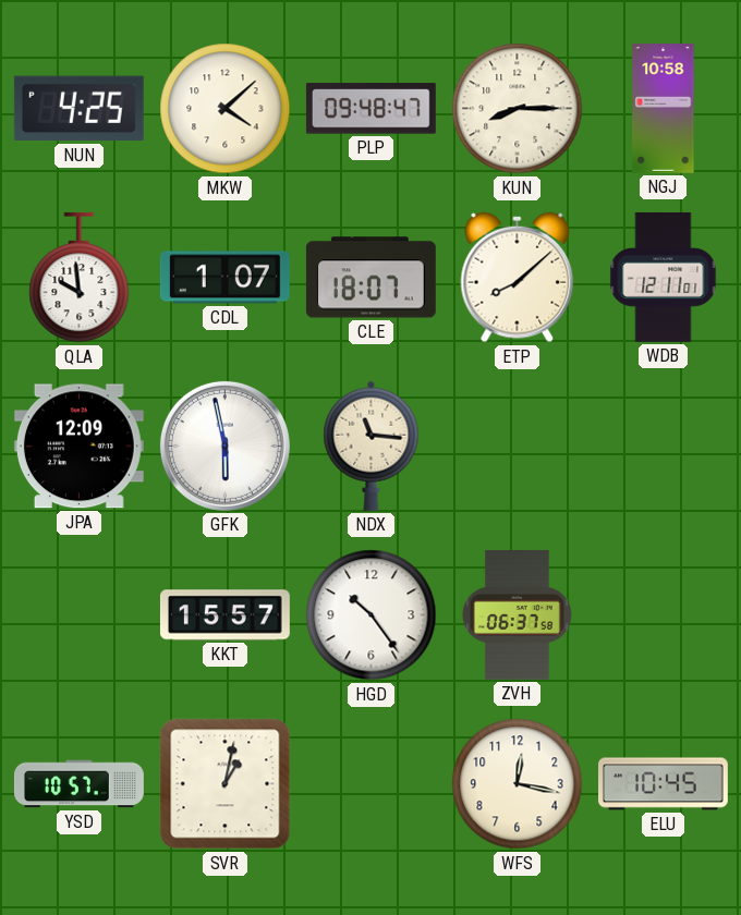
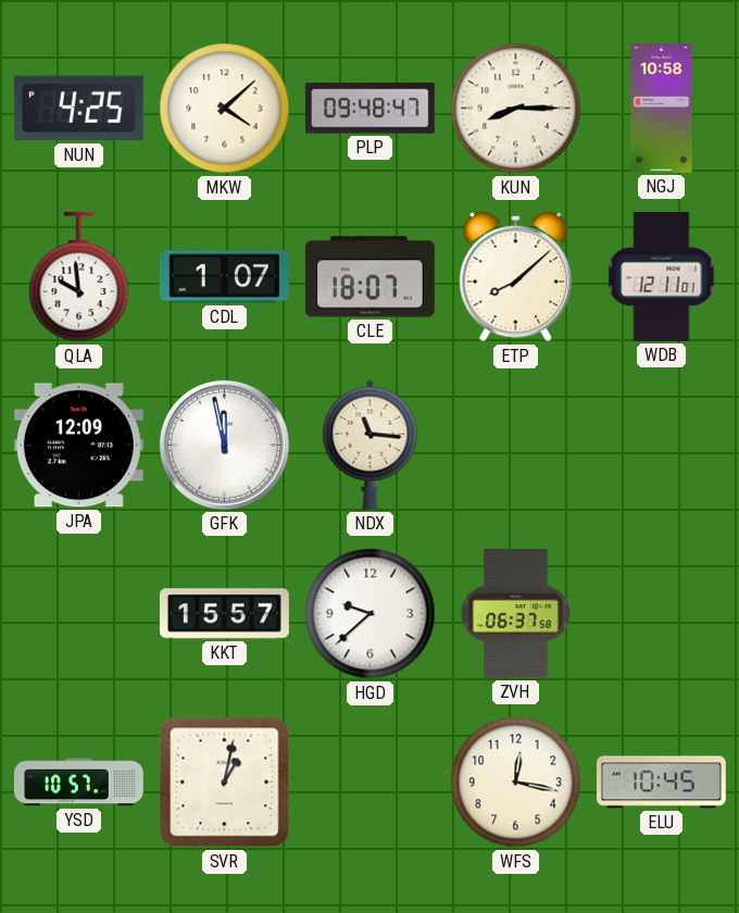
GFK: 5:58 -> 11:58
HGD: 10:24 -> 9:38
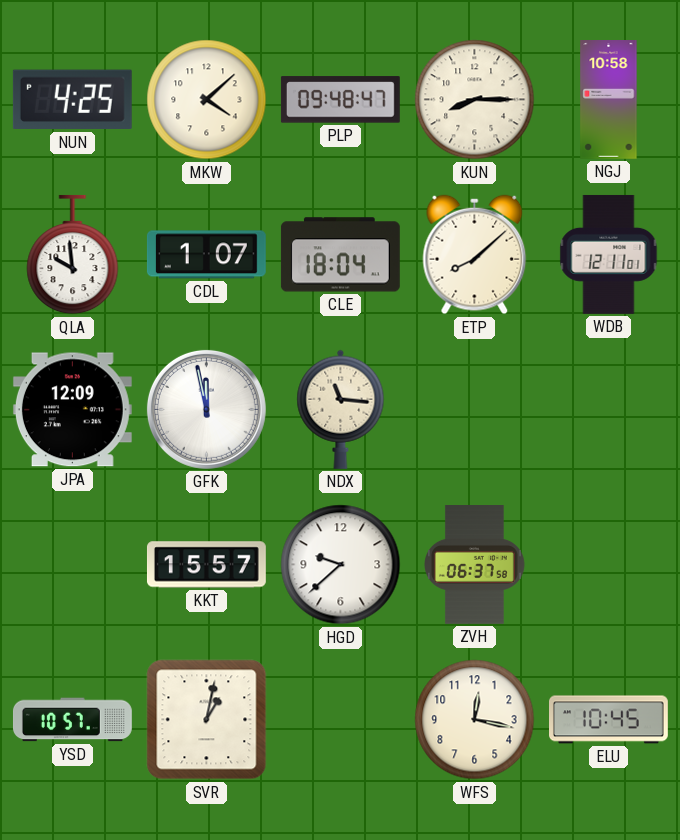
CLE: 18:07 -> 18:04
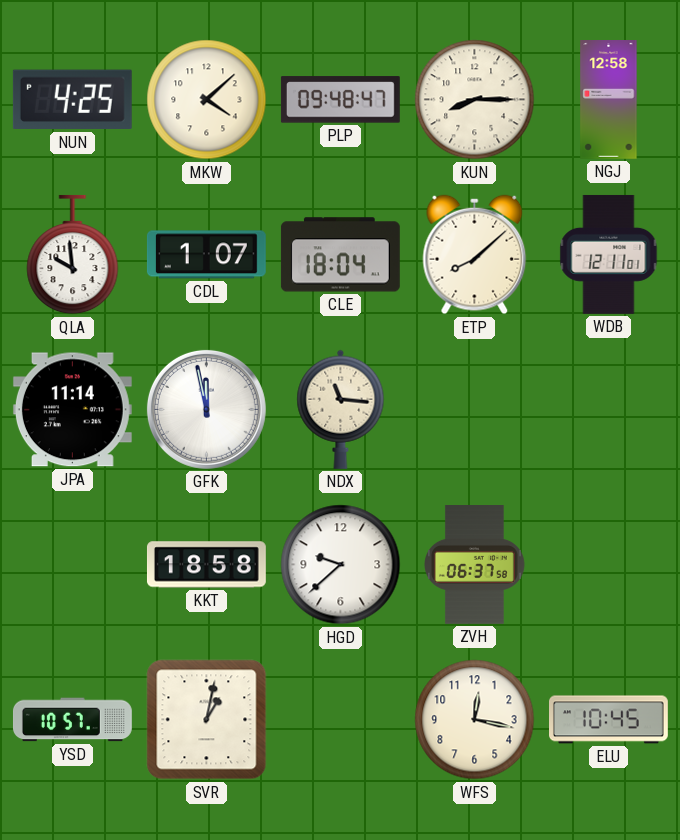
NGJ: 10:58 -> 12:58
JPA: 12:09 -> 11:14
KKT: 15:57 -> 18:58
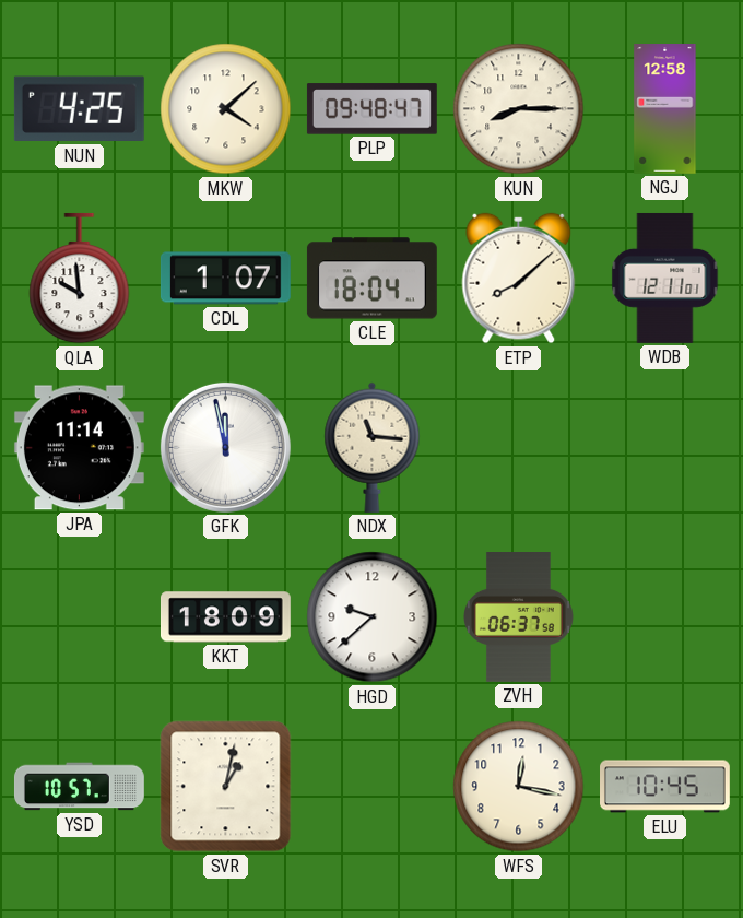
KKT: 18:58 -> 18:09
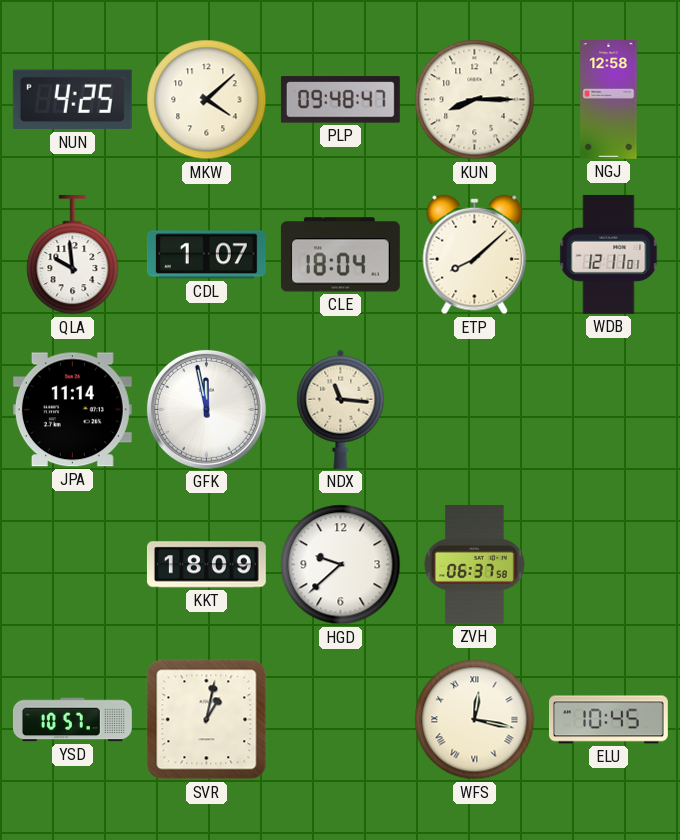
WFS numerals: Arabic -> Roman
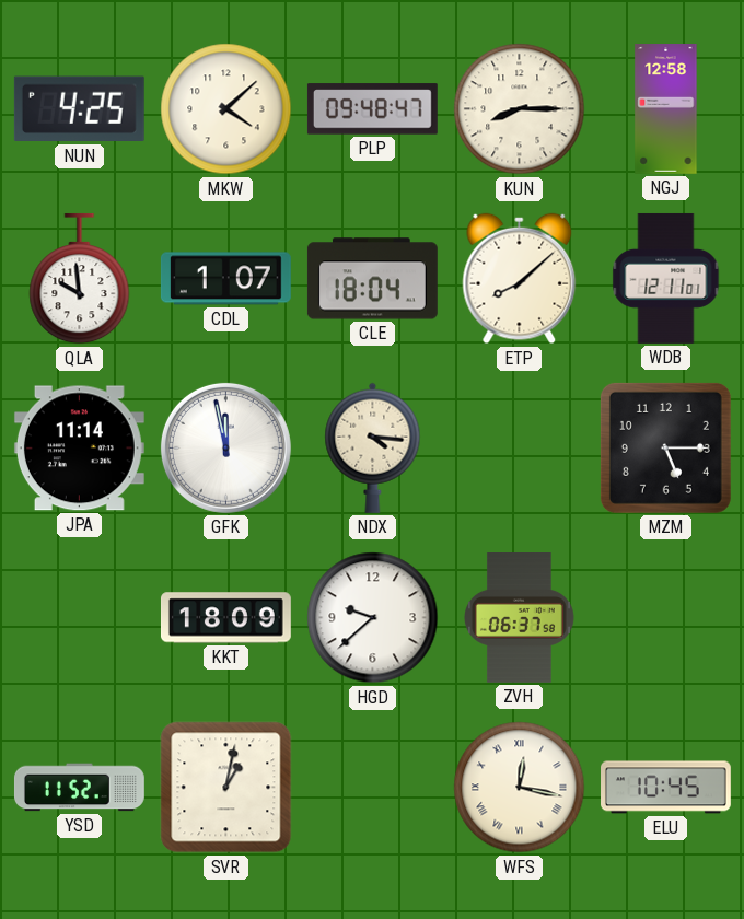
NDX: 11:16 -> 4:16
MZM: none -> 5:15
YSD: 10:57 -> 11:52
